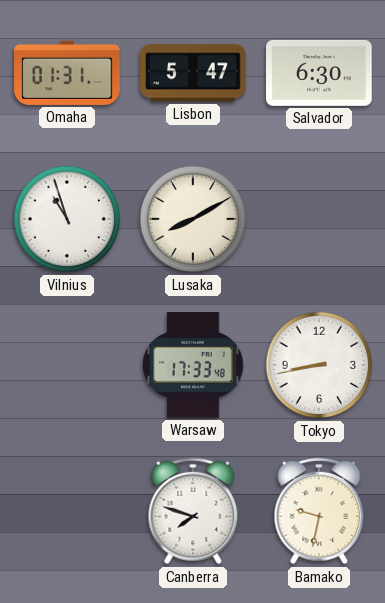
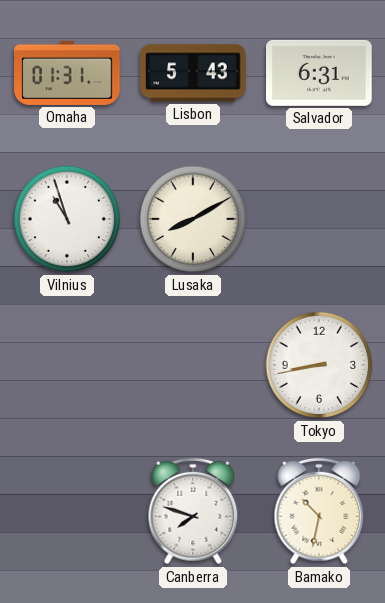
Lisbon: 5:47 -> 5:43
Salvador: 6:30 -> 6:31
Warsaw: 17:33 -> none
Bamako: 9:32 -> 10:32
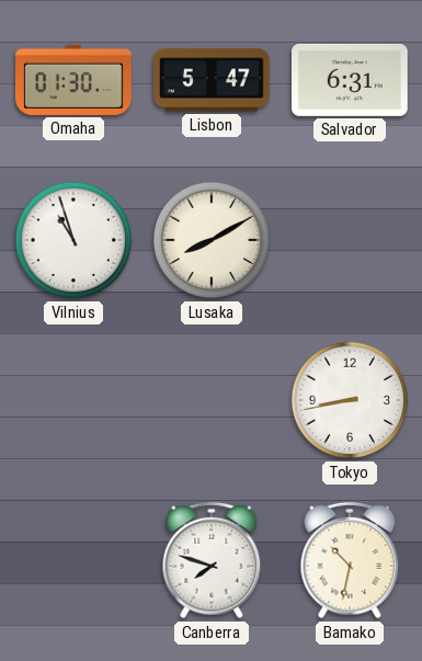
Omaha: 01:31 -> 01:30
Lisbon: 5:43 -> 5:47
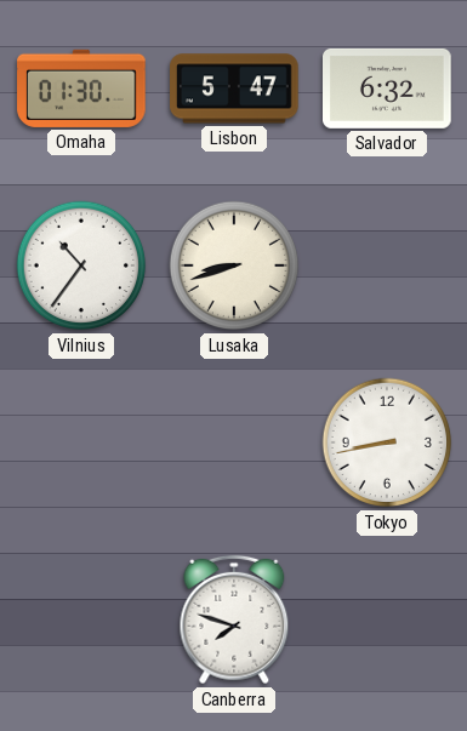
Salvador: 6:31 -> 6:32
Vilnius: 10:57 -> 10:36
Lusaka: 8:10 -> 8:42
Bamako: 10:32 -> none
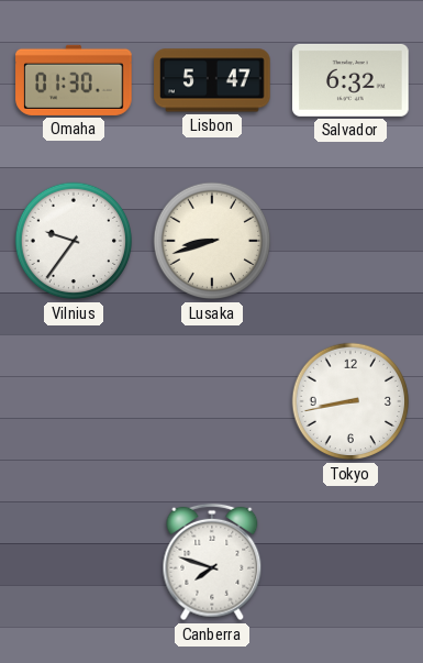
Vilnius: 10:36 -> 9:36
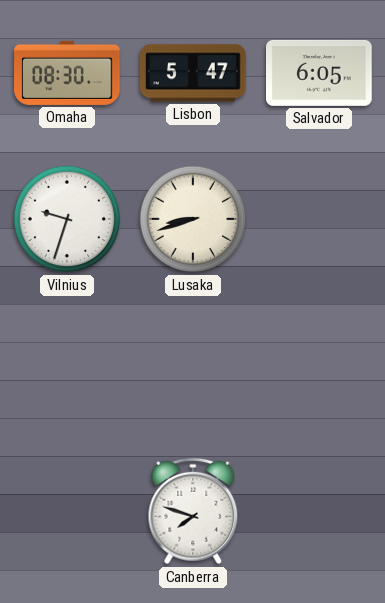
Omaha: 01:30 -> 08:30
Salvador: 6:32 -> 6:05
Vilnius: 9:36 -> 9:33
Tokyo: 8:43 -> none
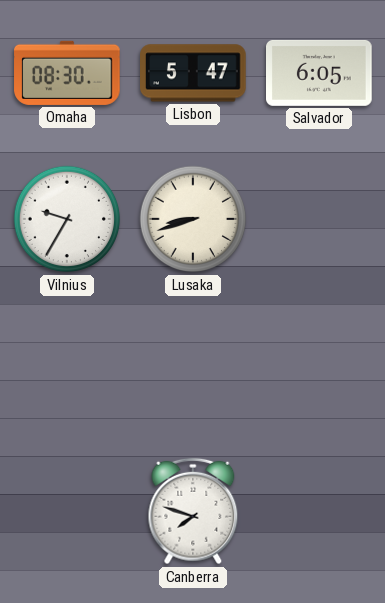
Vilnius: 9:33 -> 9:35
